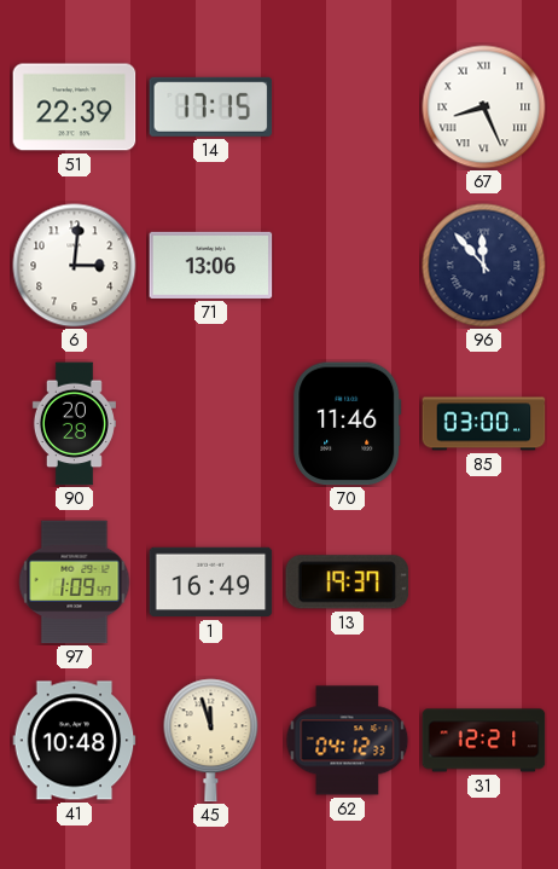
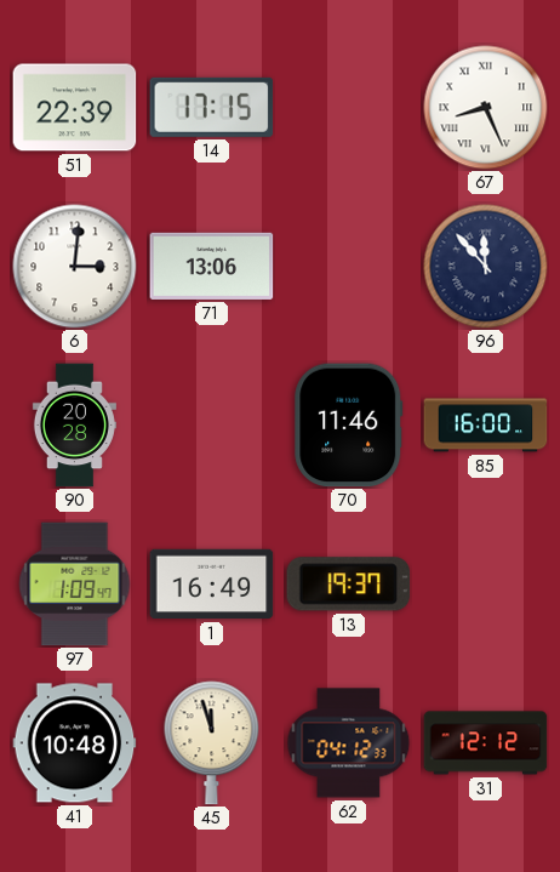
85: 03:00 -> 16:00
31: 12:21 -> 12:12
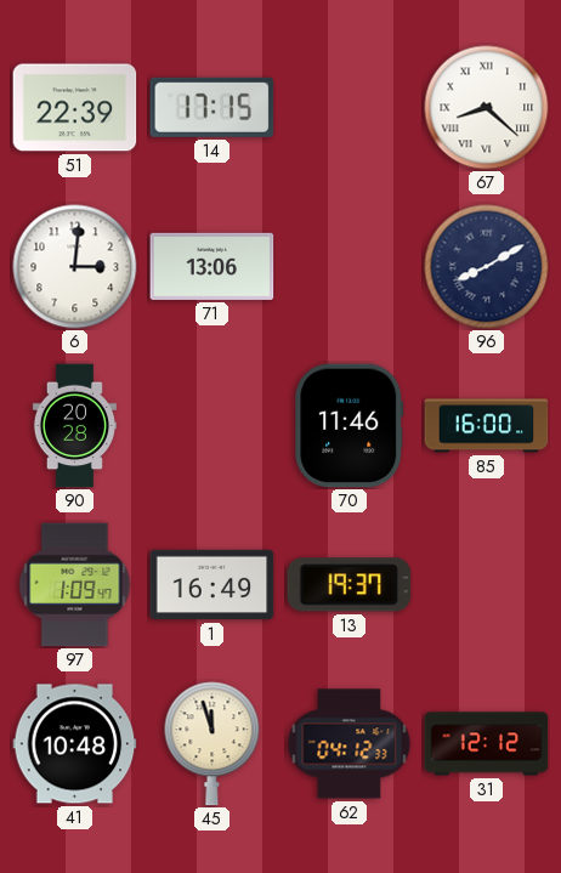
67: 8:26 -> 8:22
96: 11:53 -> 8:10
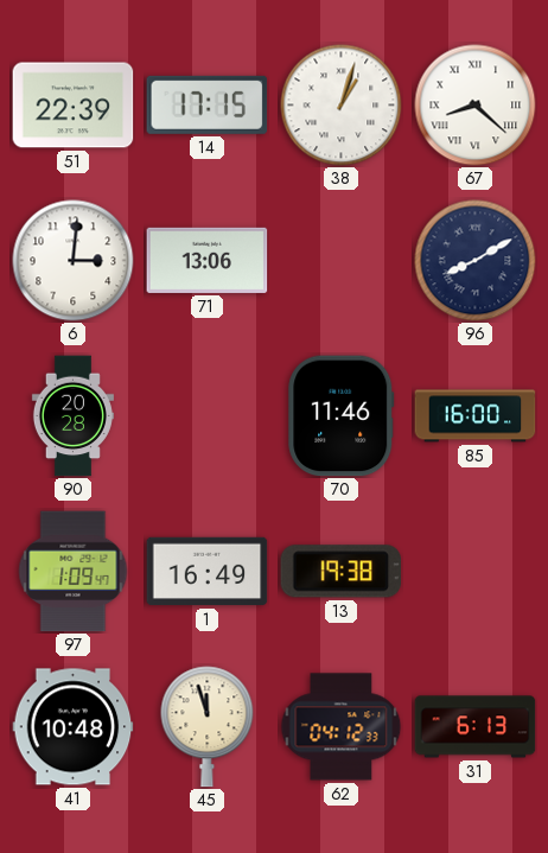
38: none -> 1:03
13: 19:37 -> 19:38
31: 12:12 -> 6:13
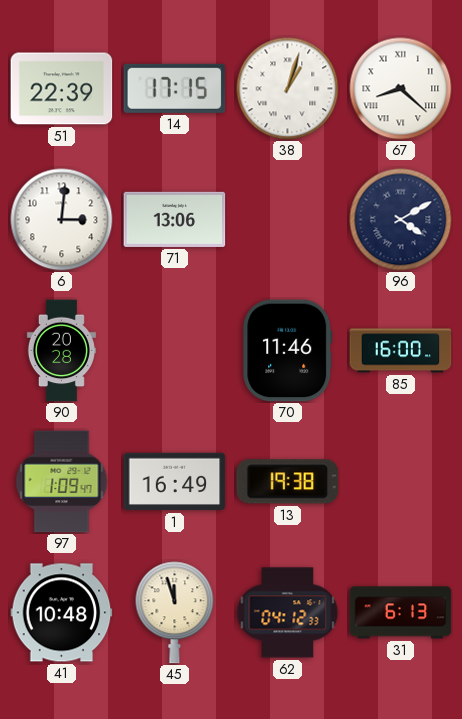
96: 8:10 -> 4:10
